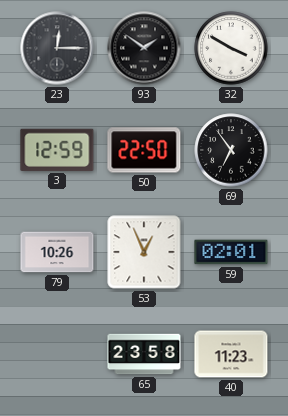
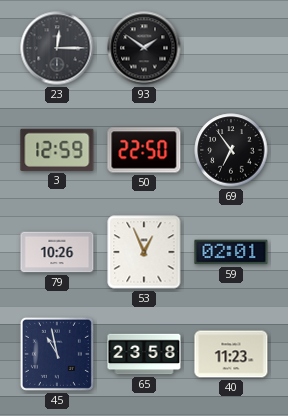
32: 3:50 -> none
45: none -> 10:58
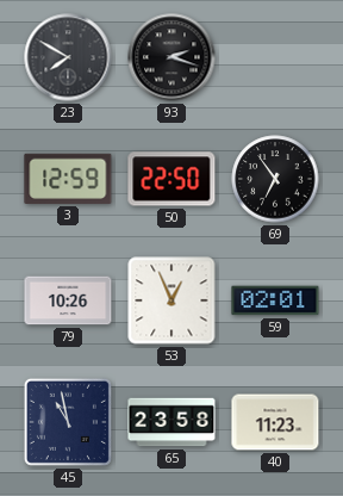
23: 12:15 -> 7:50
93: 1:51 -> 2:18
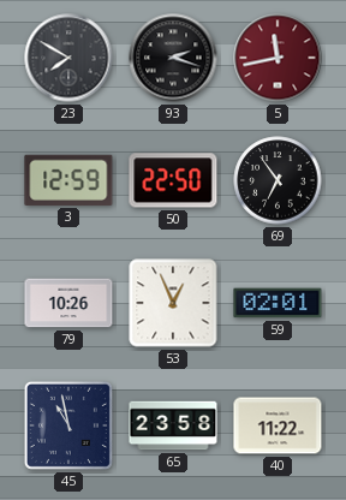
5: none -> 11:43
40: 11:23 -> 11:22
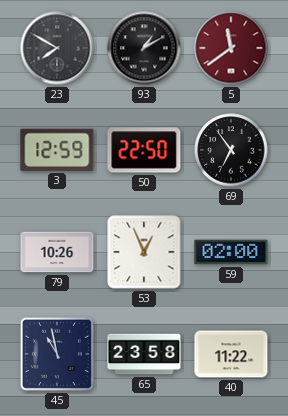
93: 2:18 -> 1:10
5: 11:43 -> 11:39
59: 02:01 -> 02:00
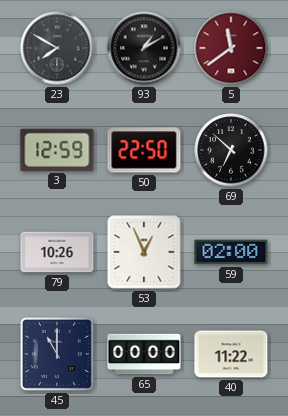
69: 6:54 -> 6:52
45: 10:58 -> 11:00
65: 23:58 -> 00:00
